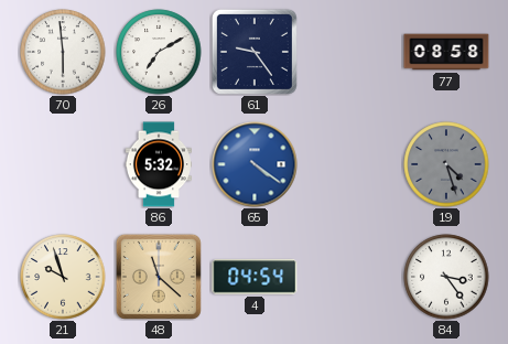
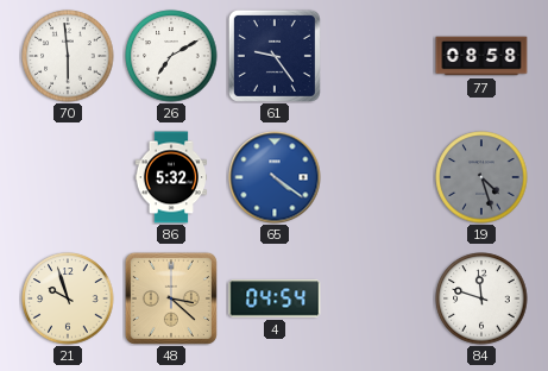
48: 11:22 -> 3:22
84: 3:24 -> 11:48
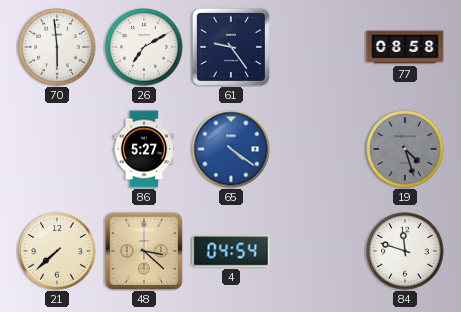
86: 5:32 -> 5:27
21: 9:57 -> 7:38
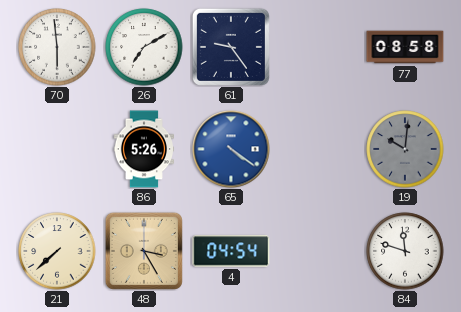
86: 5:27 -> 5:26
19: 4:27 -> 10:01
48: 3:22 -> 3:25
